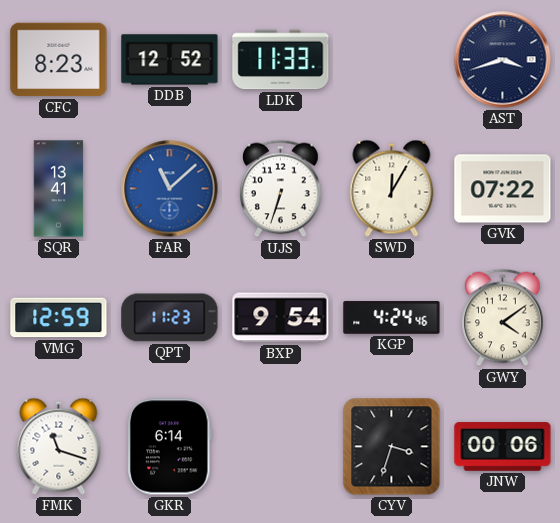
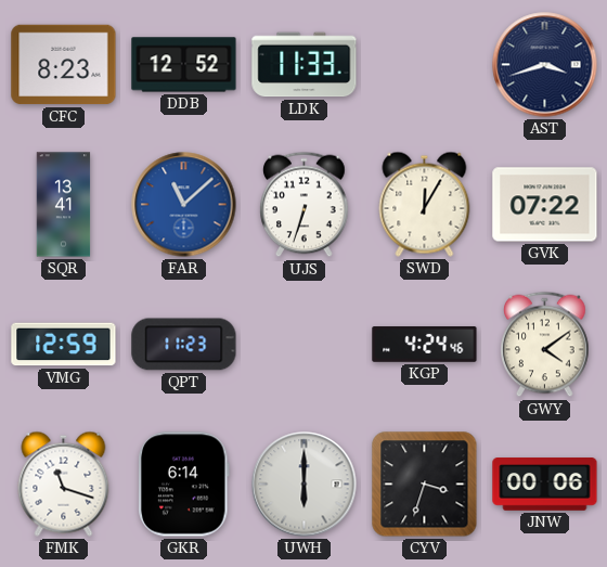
BXP: 9:54 -> none
UWH: none -> 6:00
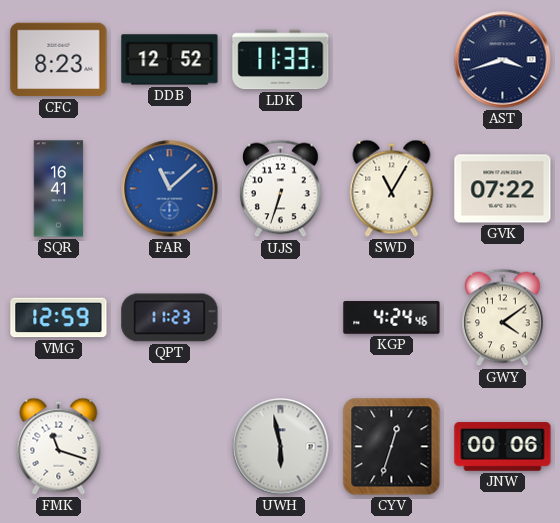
SQR: 13:41 -> 16:41
SWD: 12:05 -> 11:05
GKR: 6:14 -> none
UWH: 6:00 -> 5:58
CYV: 3:33 -> 12:33
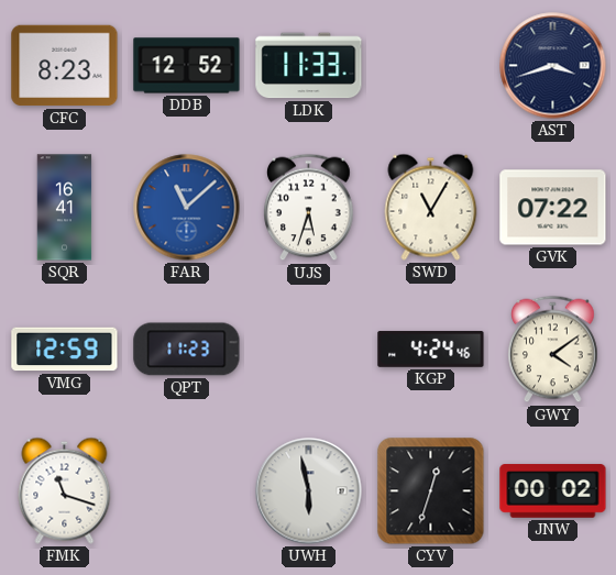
UJS: 6:33 -> 5:33
JNW: 00:06 -> 00:02
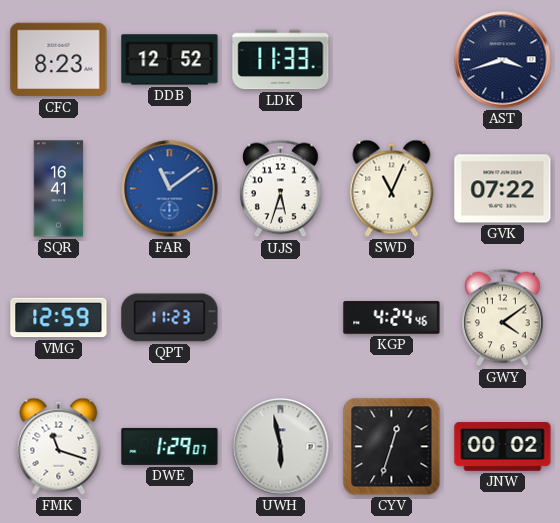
FAR: 11:08 -> 11:09
SWD: 11:05 -> 11:04
DWE: none -> 1:29
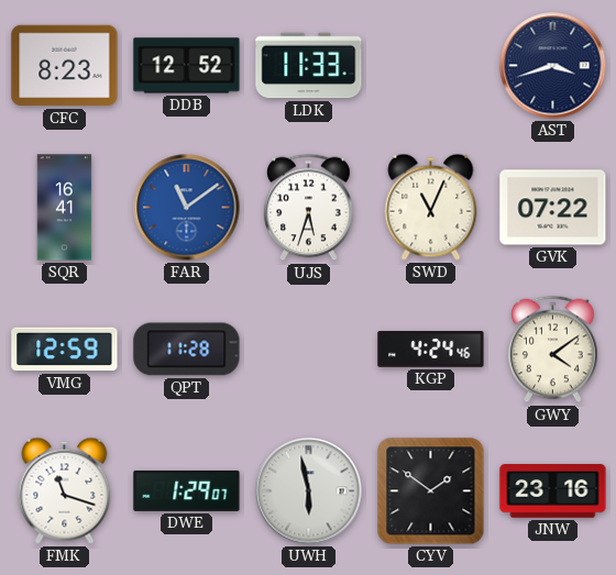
QPT: 11:23 -> 11:28
CYV: 12:33 -> 1:51
JNW: 00:02 -> 23:16
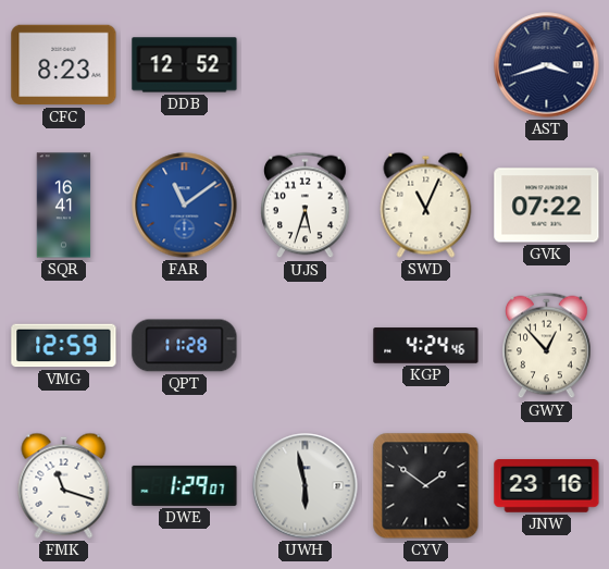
LDK: 11:33 -> none
GWY: 4:09 -> 12:53
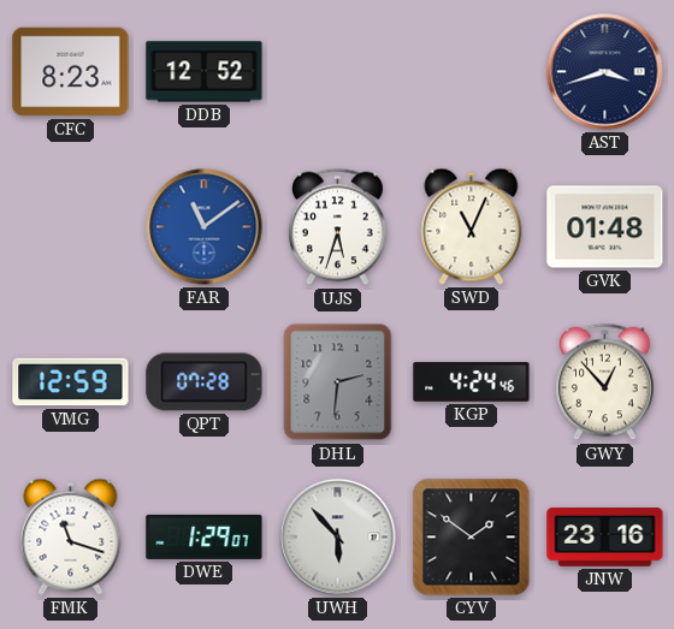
SQR: 16:41 -> none
GVK: 07:22 -> 01:48
QPT: 11:28 -> 07:28
DHL: none -> 2:31
UWH: 5:58 -> 5:53
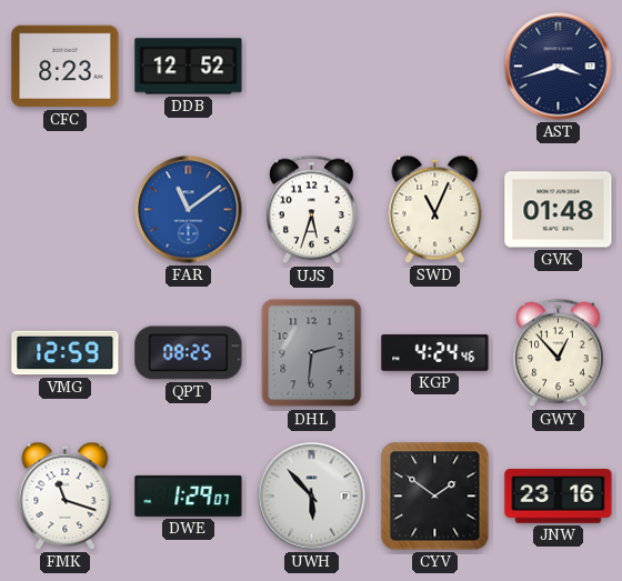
QPT: 07:28 -> 08:25
